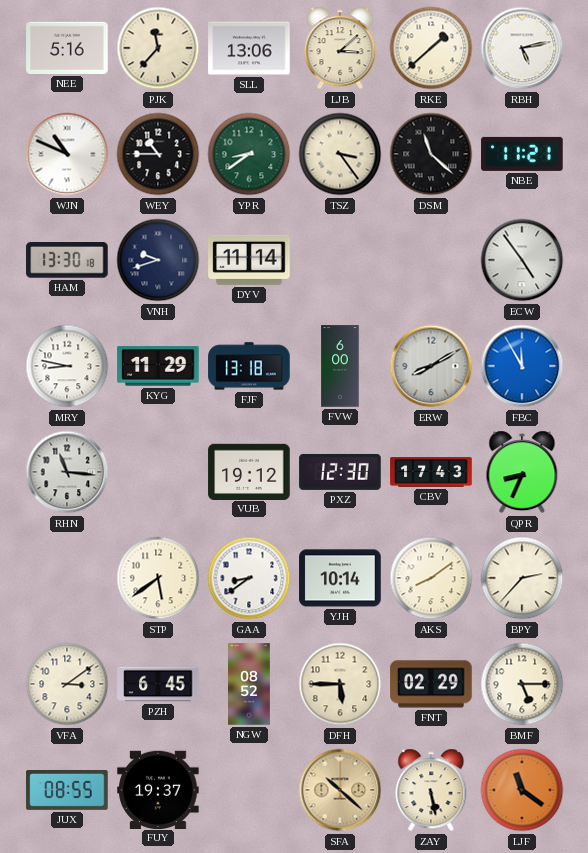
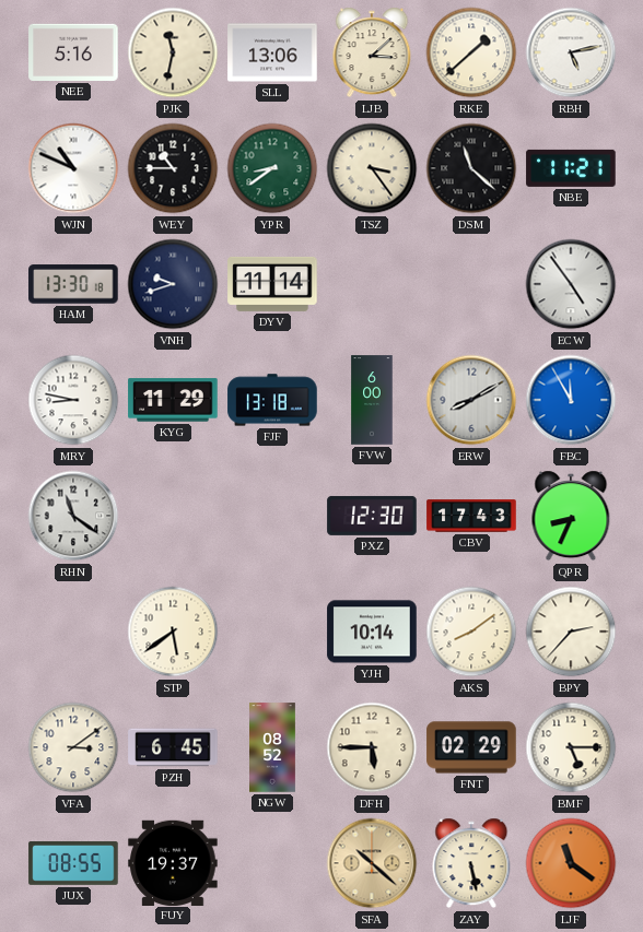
PJK: 11:37 -> 11:32
RHN: 11:16 -> 11:21
VUB: 19:12 -> none
GAA: 8:39 -> none
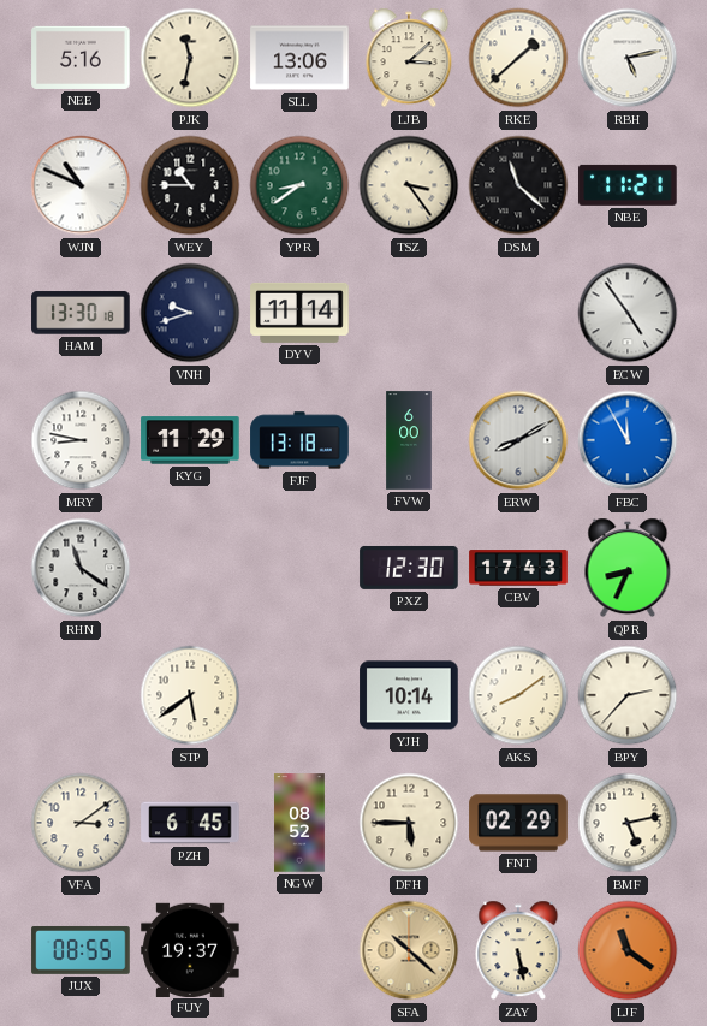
BMF: 5:15 -> 5:13
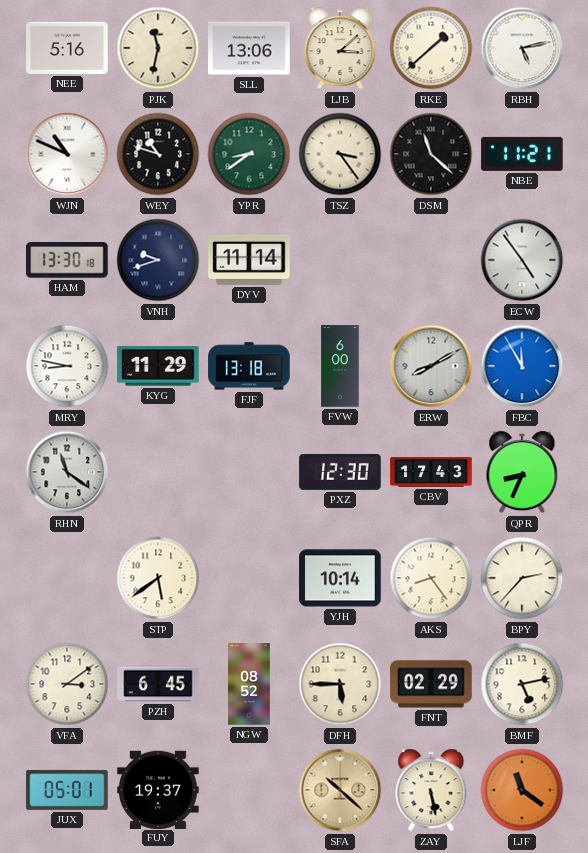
WEY: 10:45 -> 10:48
AKS: 8:09 -> 8:24
JUX: 08:55 -> 05:01
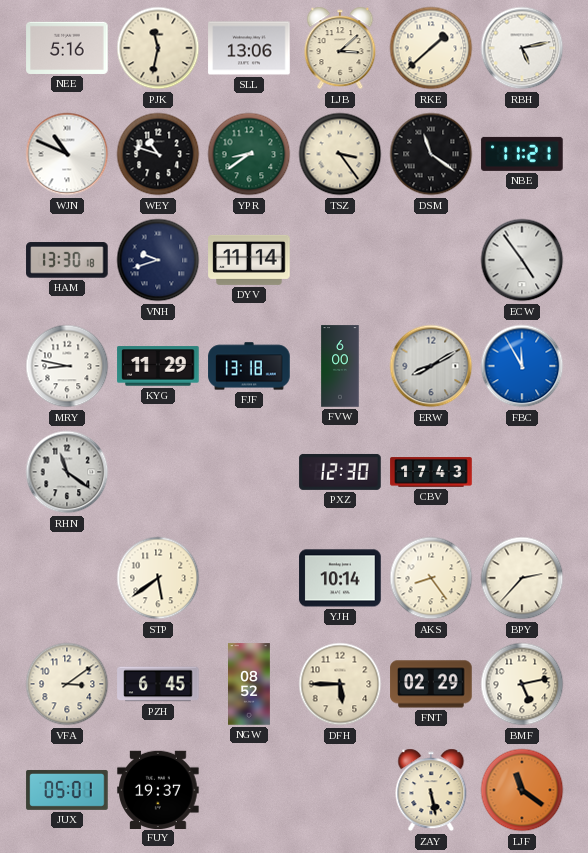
DSM: 11:22 -> 11:21
QPR: 8:34 -> none
SFA: 10:22 -> none
